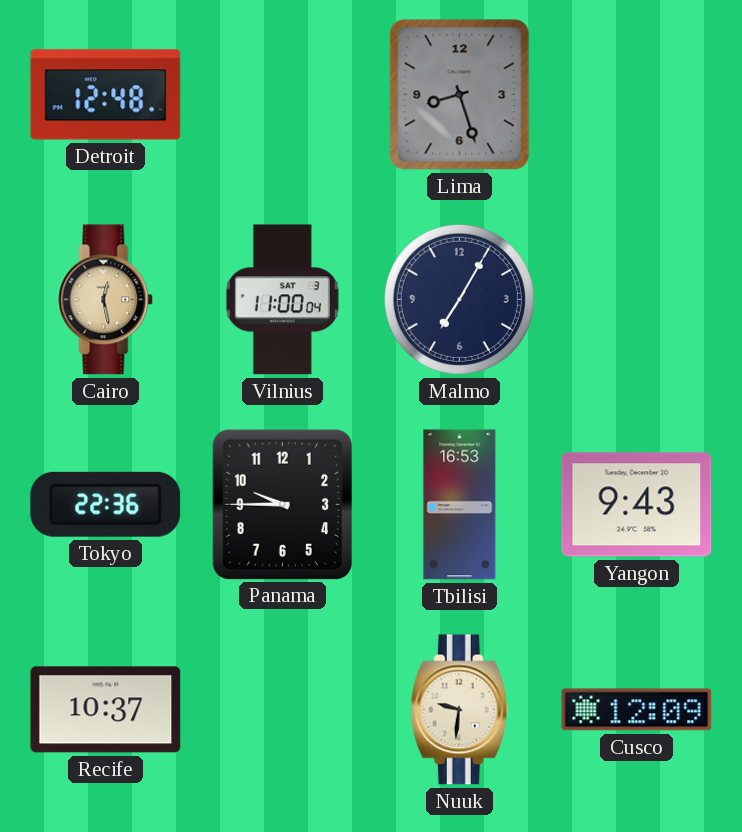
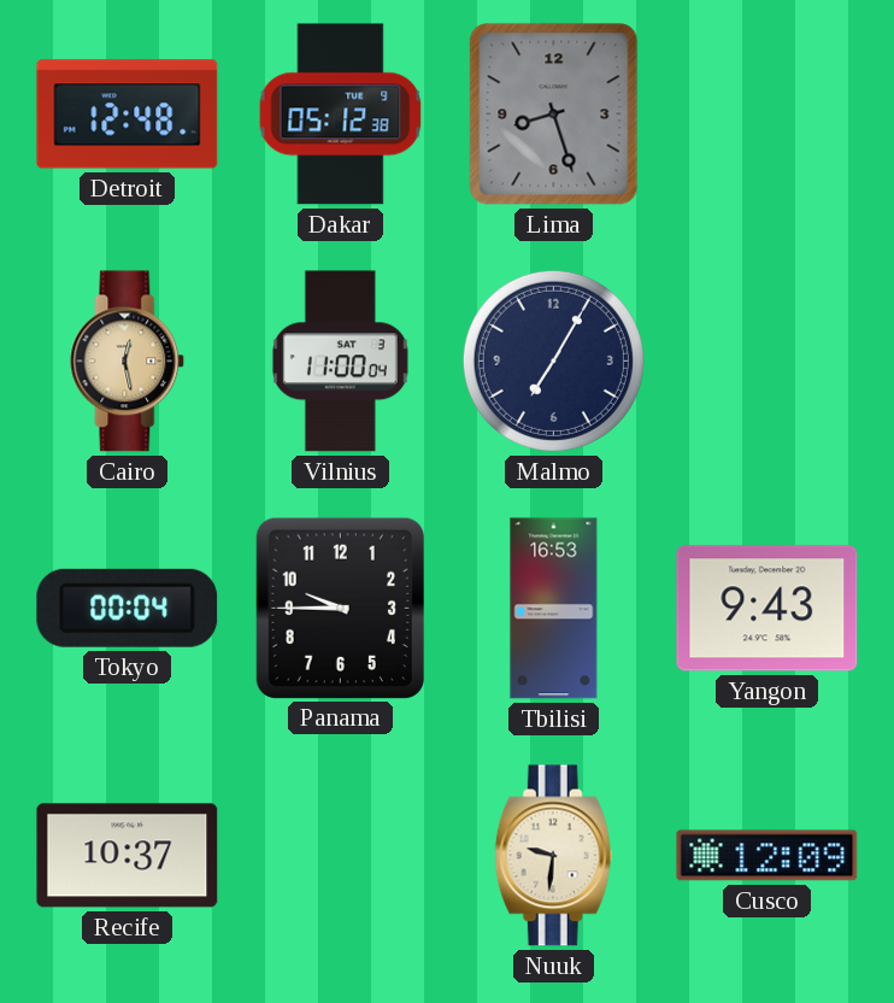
Dakar: none -> 05:12
Tokyo: 22:36 -> 00:04
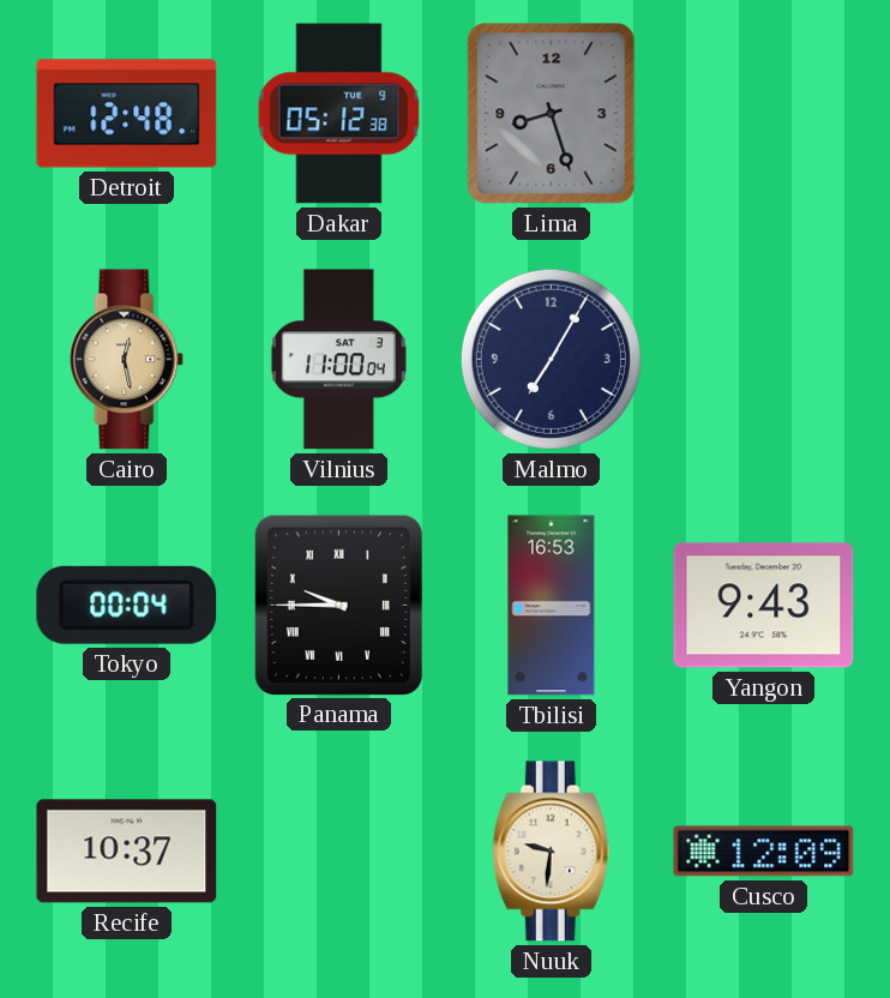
Panama numerals: Arabic -> Roman
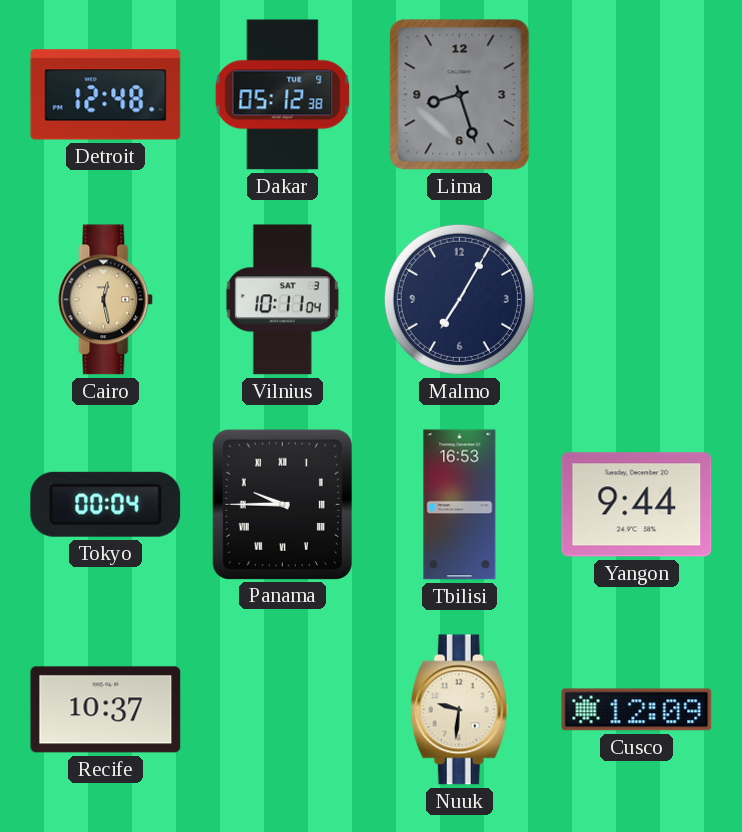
Vilnius: 11:00 -> 10:11
Yangon: 9:43 -> 9:44
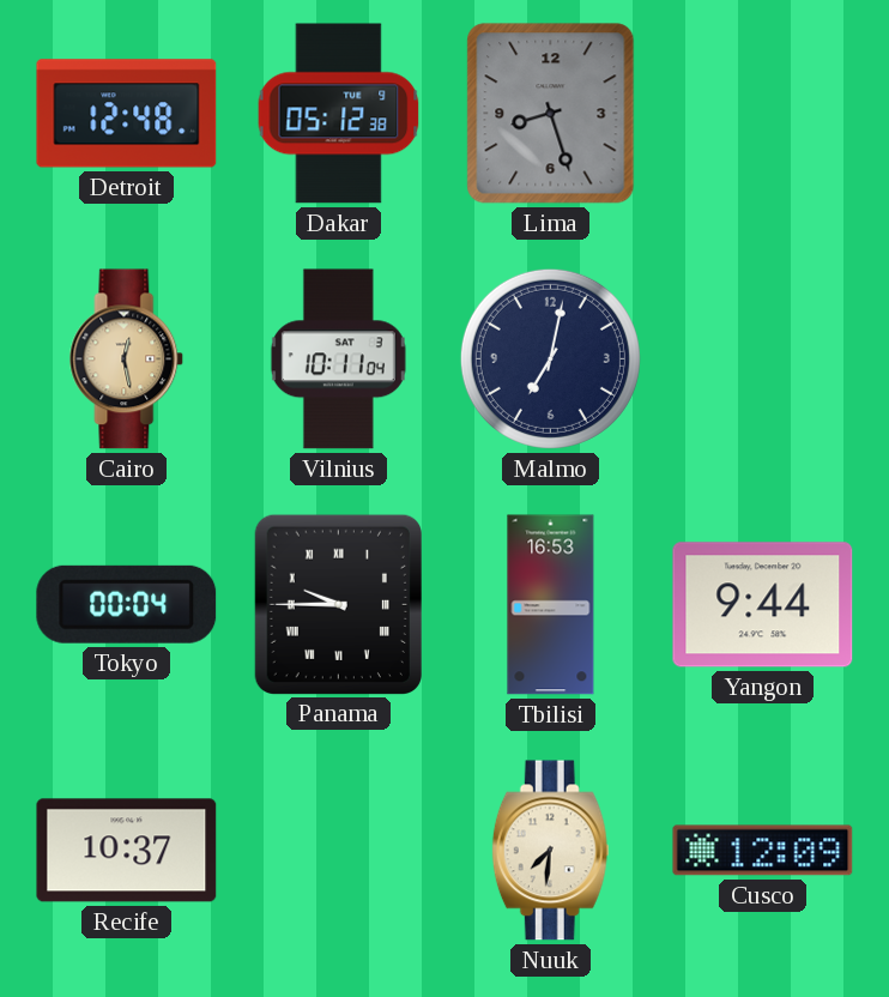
Malmo: 7:05 -> 7:02
Nuuk: 9:31 -> 7:31
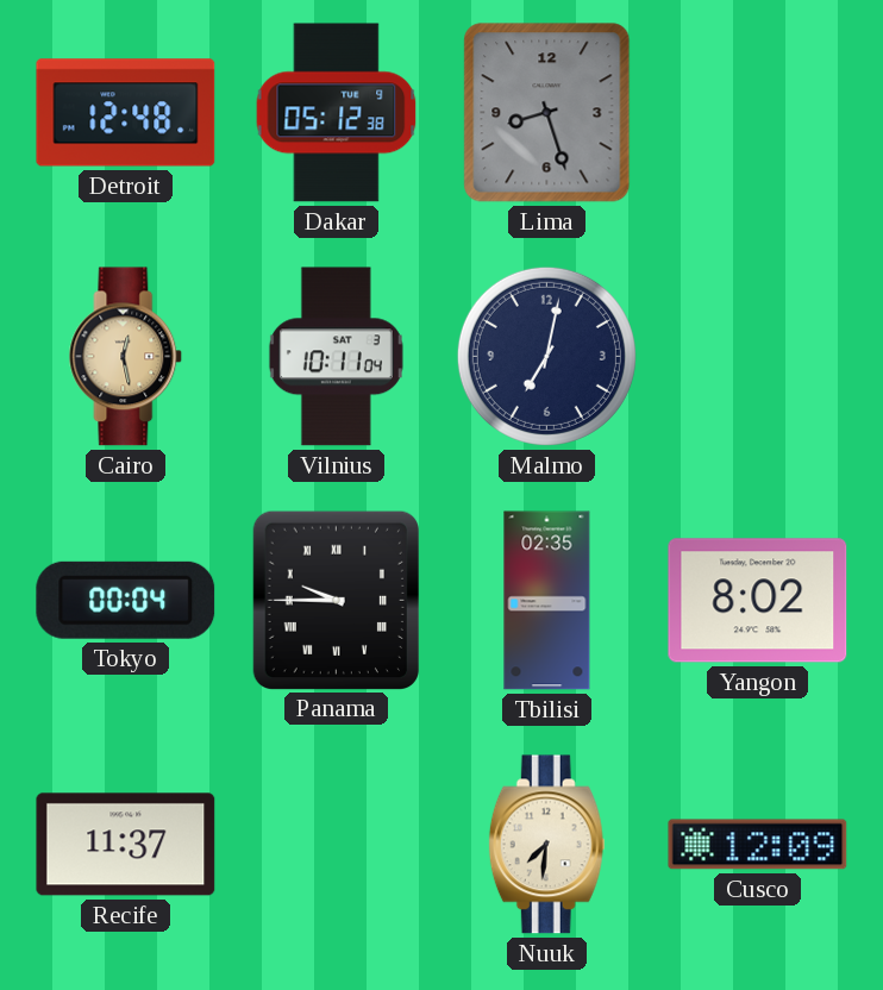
Tbilisi: 16:53 -> 02:35
Yangon: 9:44 -> 8:02
Recife: 10:37 -> 11:37
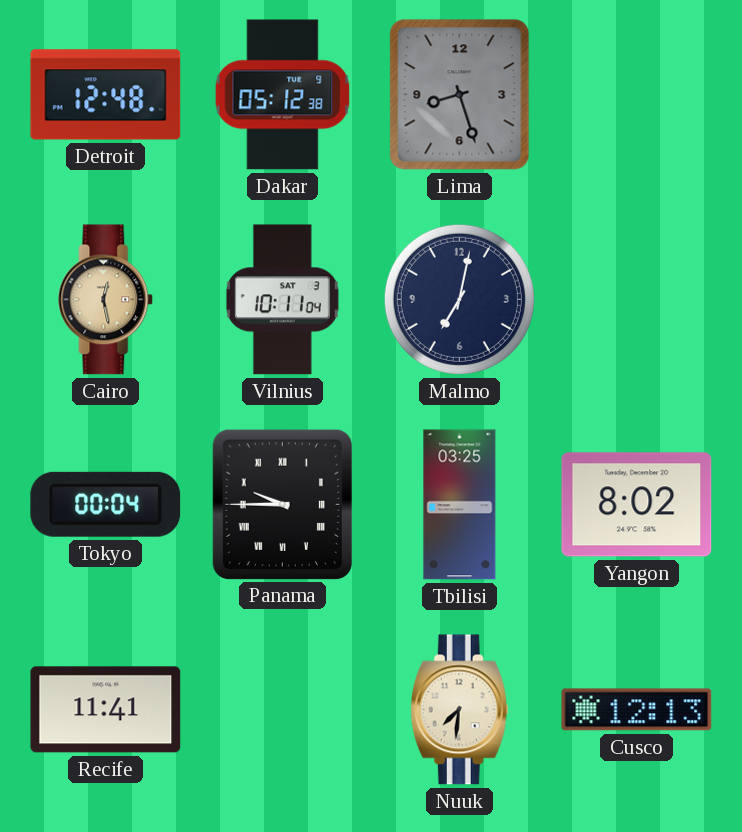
Tbilisi: 02:35 -> 03:25
Recife: 11:37 -> 11:41
Cusco: 12:09 -> 12:13
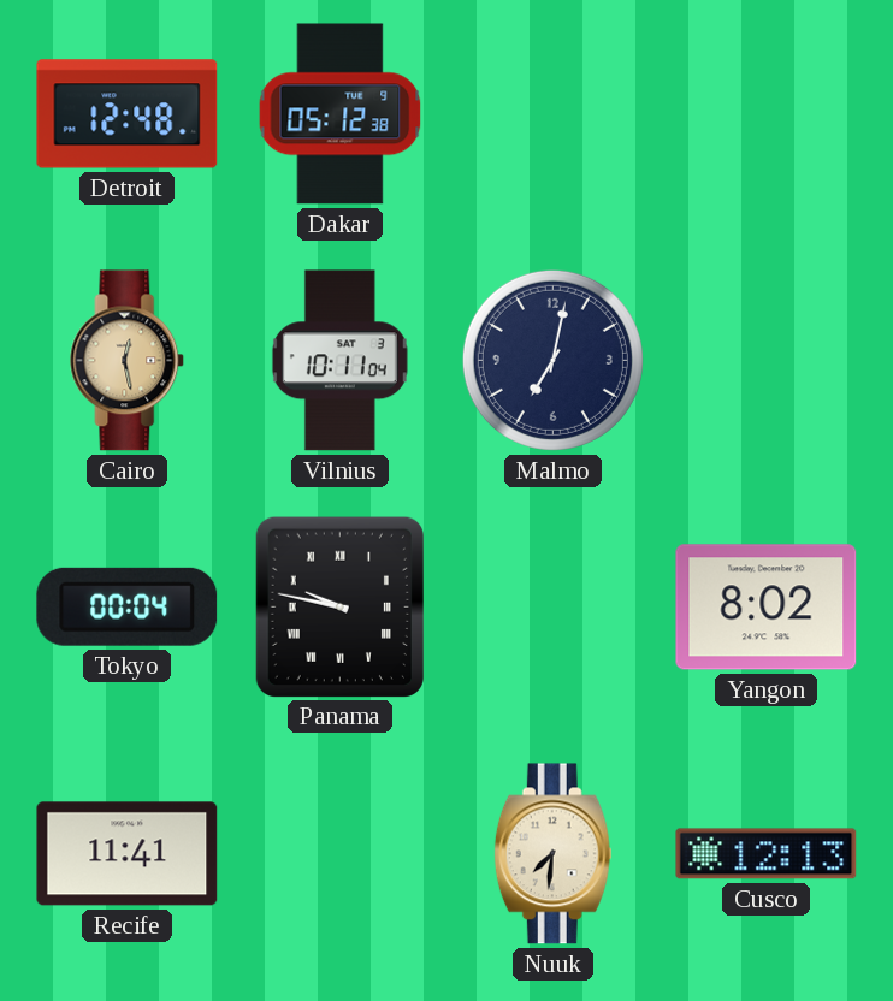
Lima: 8:27 -> none
Panama: 9:45 -> 9:47
Tbilisi: 03:25 -> none
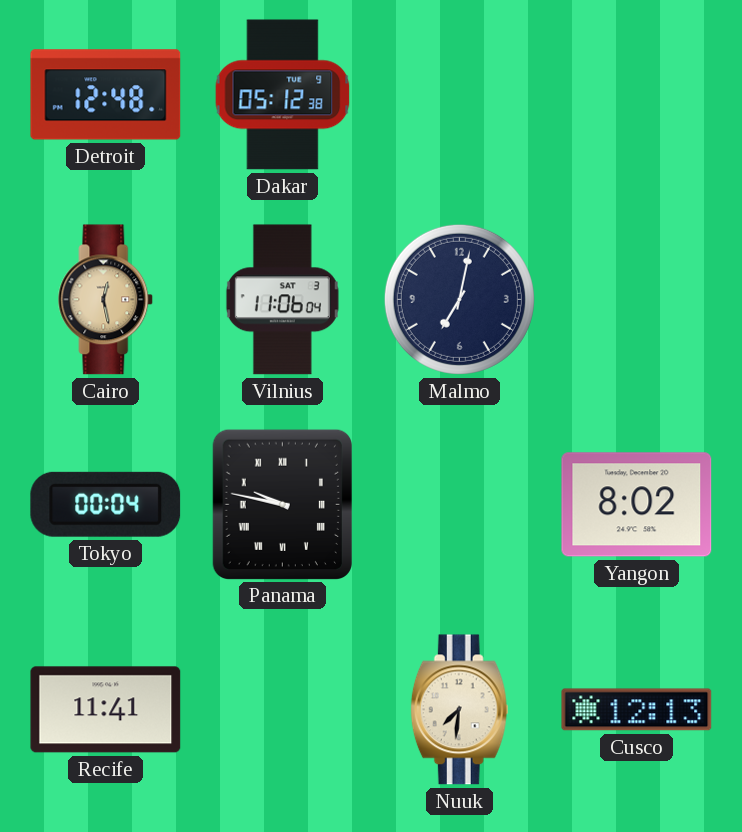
Vilnius: 10:11 -> 11:06
